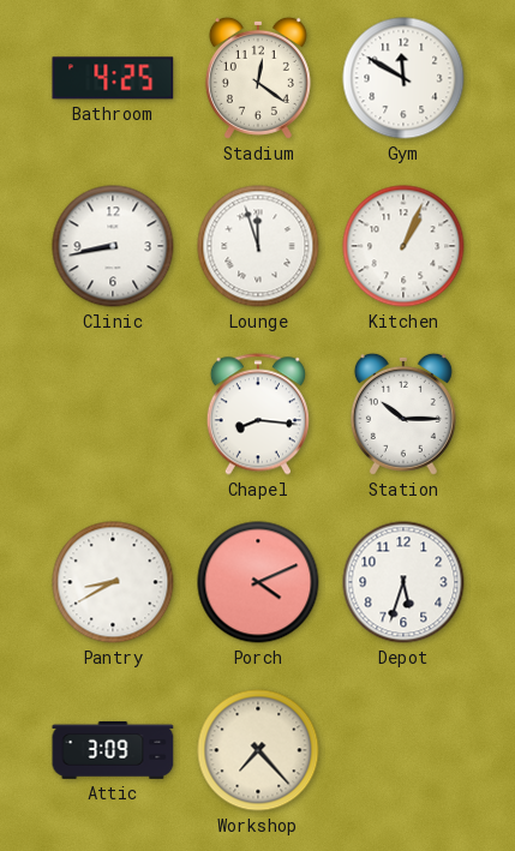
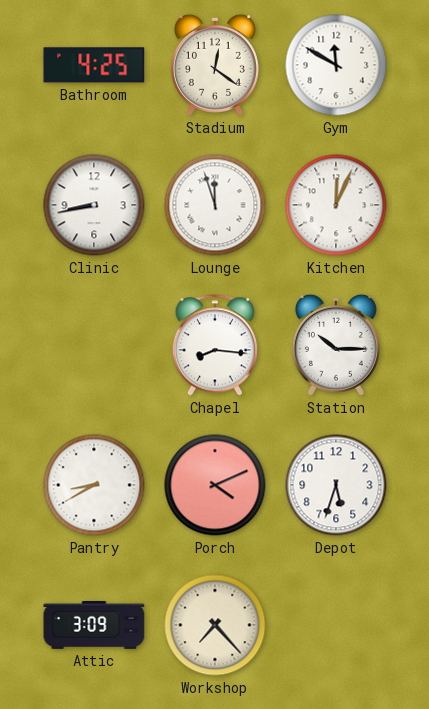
Kitchen: 1:04 -> 12:04
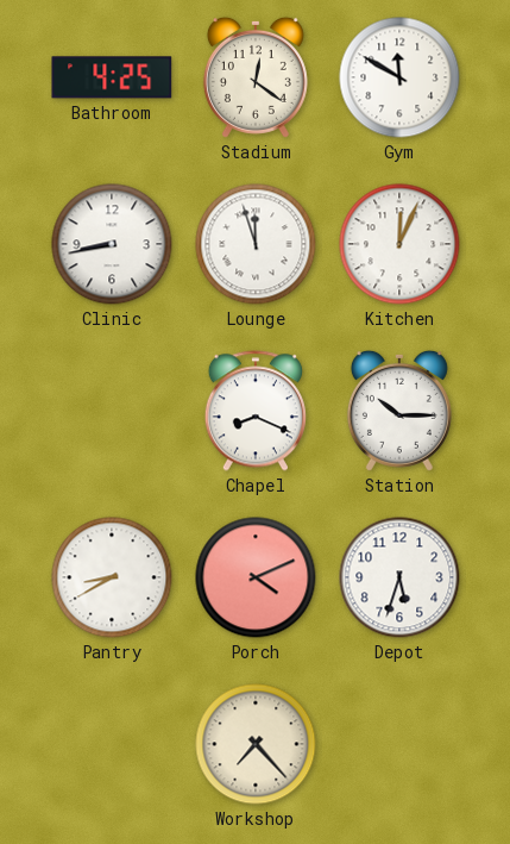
Chapel: 8:16 -> 8:19
Attic: 3:09 -> none
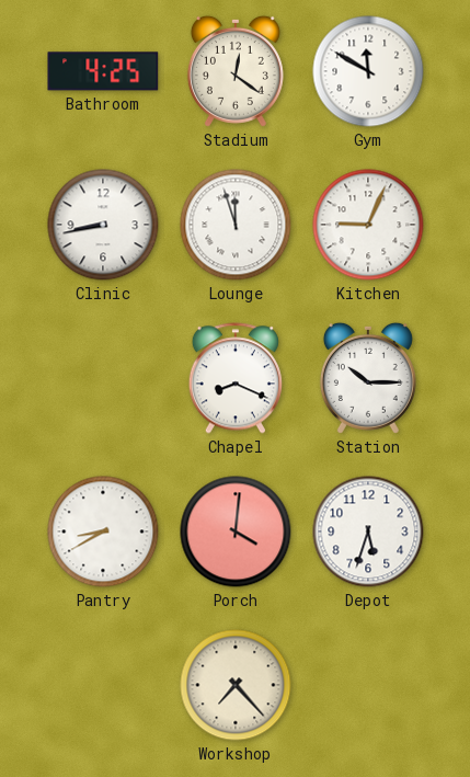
Kitchen: 12:04 -> 9:04
Porch: 4:11 -> 4:01
